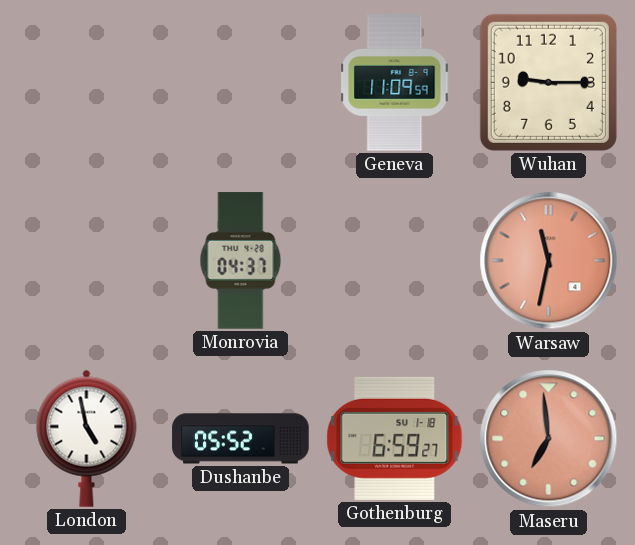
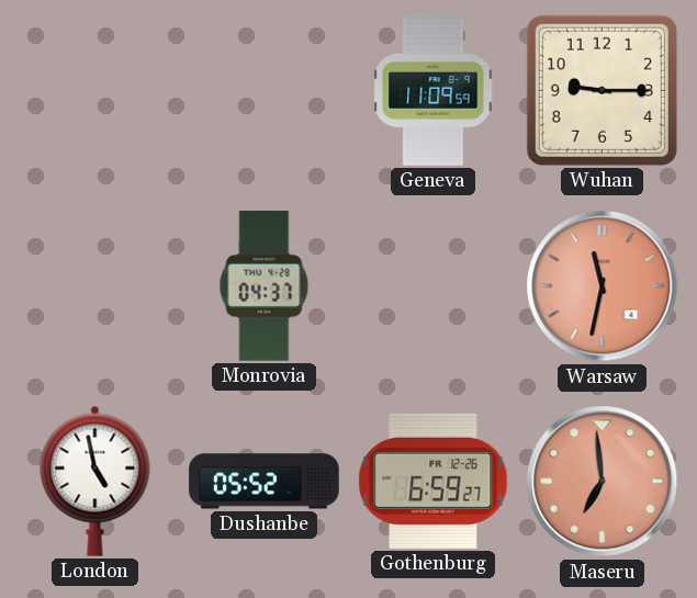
Gothenburg date: SU 1-18 -> FR 12-26
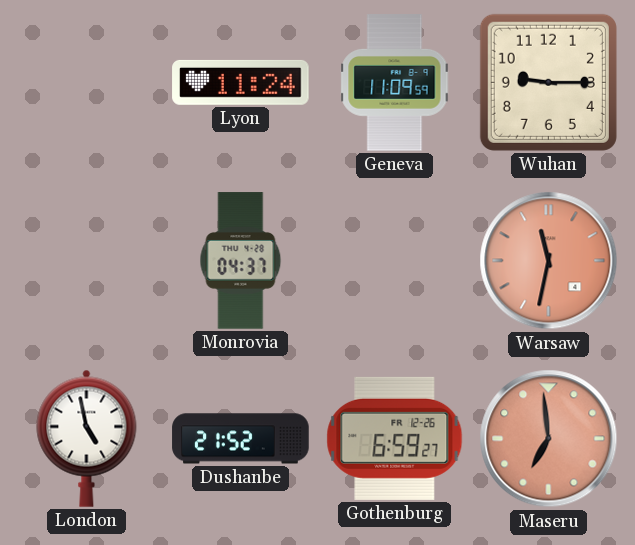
Lyon: none -> 11:24
Dushanbe: 05:52 -> 21:52
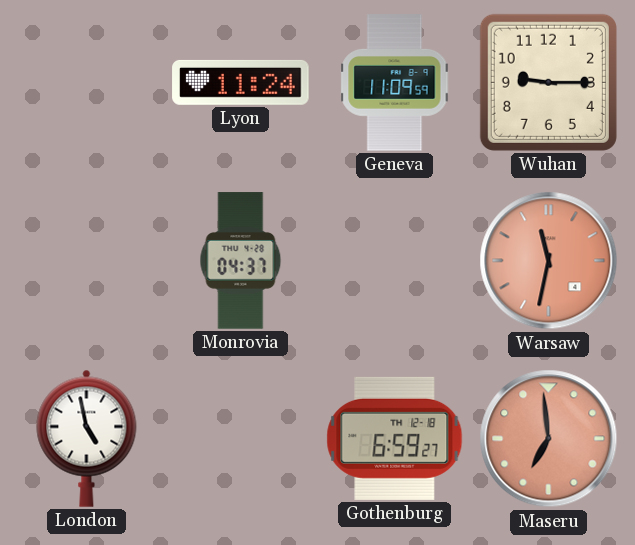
Dushanbe: 21:52 -> none
Gothenburg date: FR 12-26 -> TH 12-18
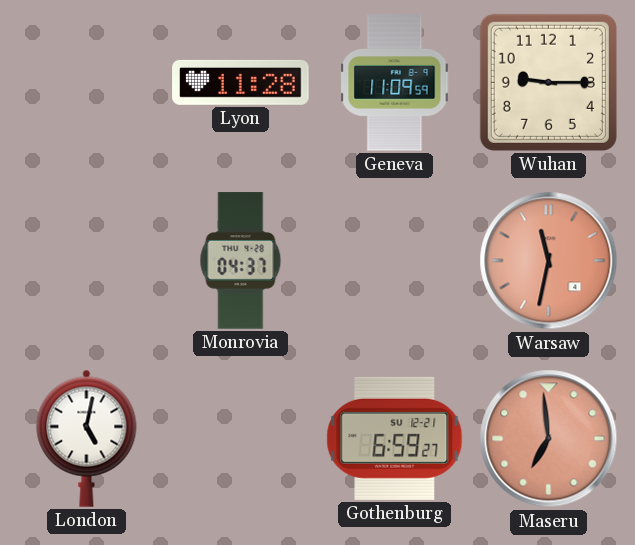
Lyon: 11:24 -> 11:28
London: 4:58 -> 5:02
Gothenburg date: TH 12-18 -> SU 12-21
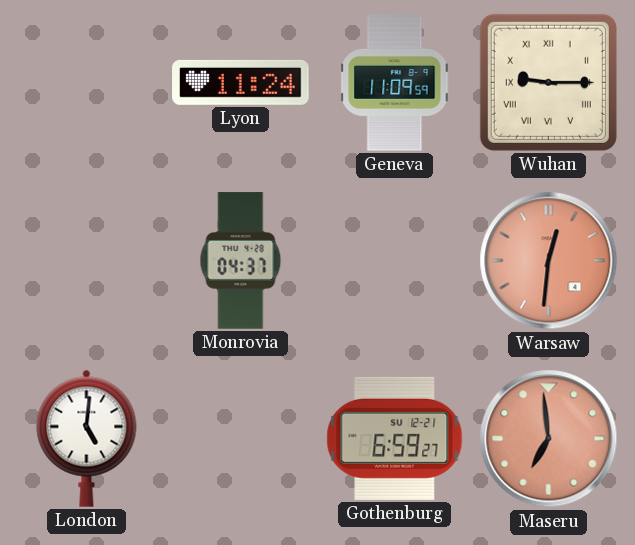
Lyon: 11:28 -> 11:24
Wuhan numerals: Arabic -> Roman
Warsaw: 11:32 -> 12:31
London: 5:02 -> 5:01
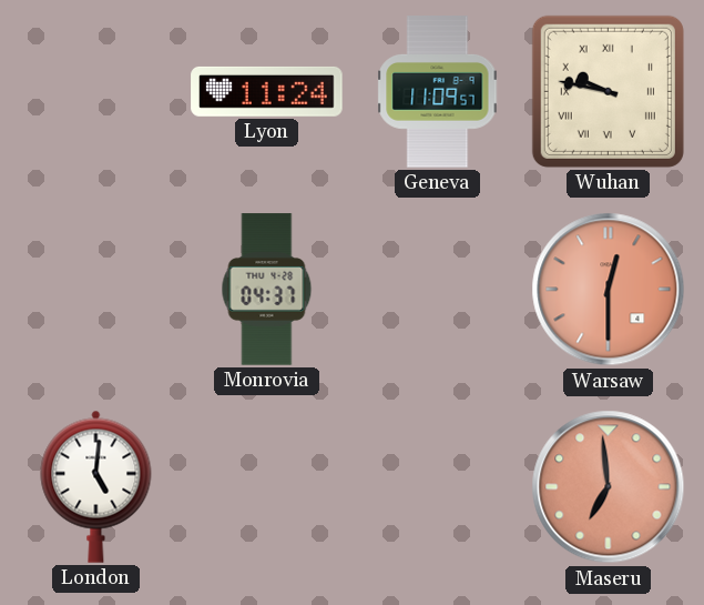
Geneva: 11:09:59 -> 11:09:57
Wuhan: 9:15 -> 9:47
Warsaw: 12:31 -> 12:30
Gothenburg: 6:59 -> none
